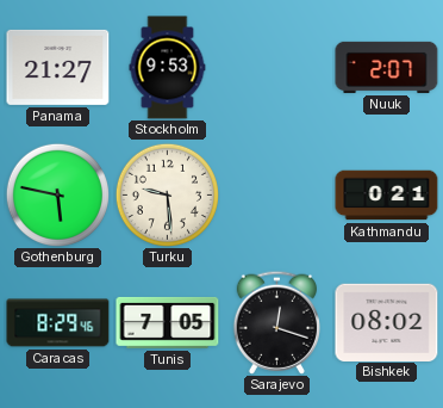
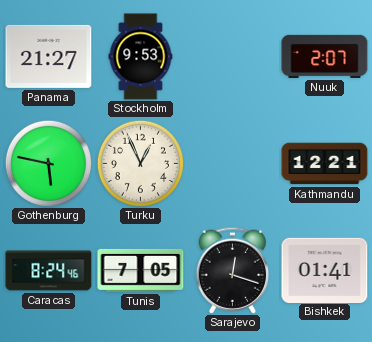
Turku: 9:29 -> 12:56
Kathmandu: 0:21 -> 12:21
Caracas: 8:29 -> 8:24
Bishkek: 08:02 -> 01:41
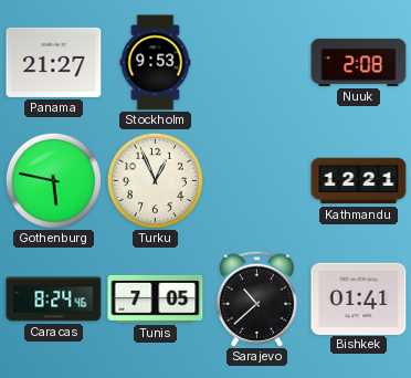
Nuuk: 2:07 -> 2:08
Sarajevo: 12:18 -> 10:38
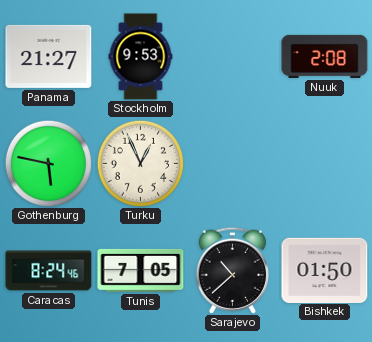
Kathmandu: 12:21 -> none
Bishkek: 01:41 -> 01:50
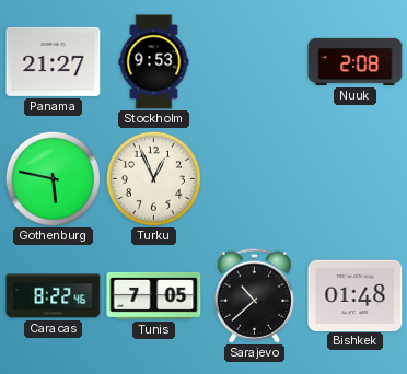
Caracas: 8:24 -> 8:22
Bishkek: 01:50 -> 01:48
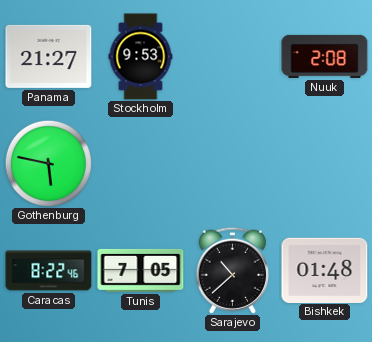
Turku: 12:56 -> none
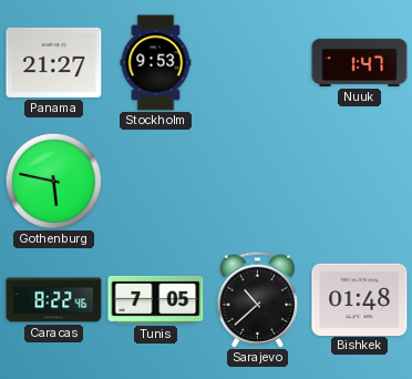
Nuuk: 2:08 -> 1:47
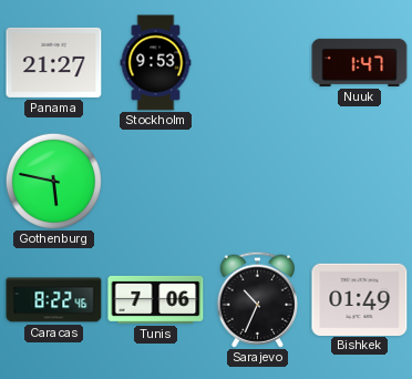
Tunis: 7:05 -> 7:06
Sarajevo: 10:38 -> 10:34
Bishkek: 01:48 -> 01:49
